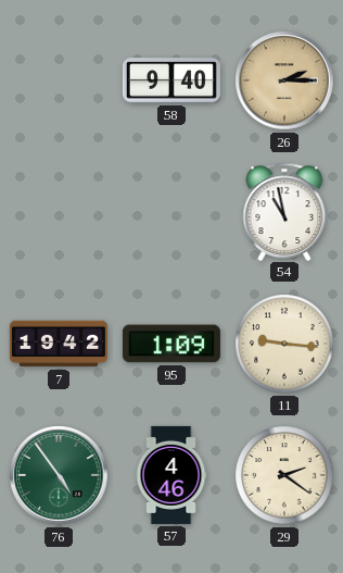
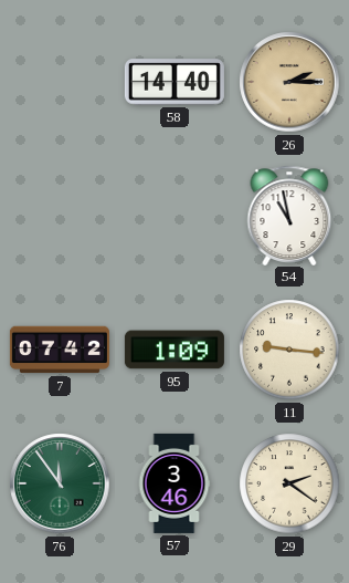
58: 9:40 -> 14:40
7: 19:42 -> 07:42
76: 4:54 -> 11:54
57: 4:46 -> 3:46
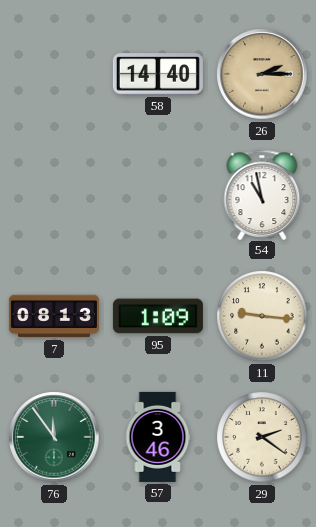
7: 07:42 -> 08:13
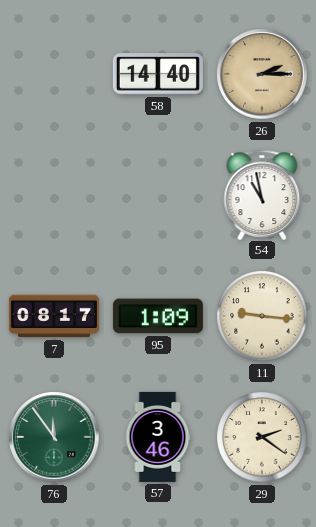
7: 08:13 -> 08:17
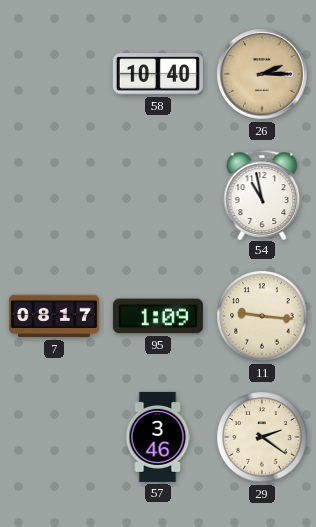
58: 14:40 -> 10:40
76: 11:54 -> none
